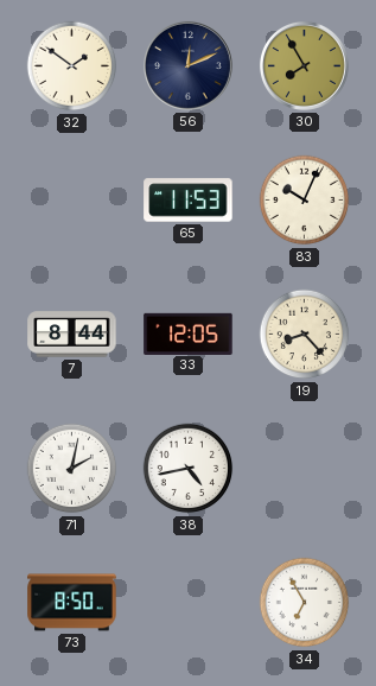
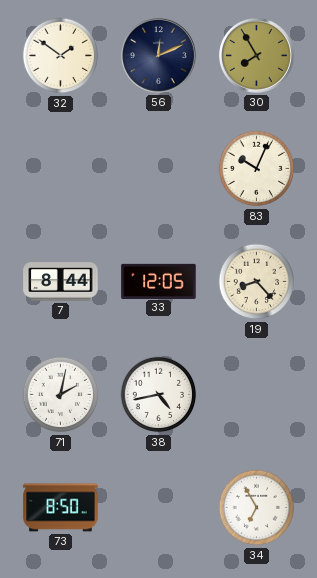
65: 11:53 -> none
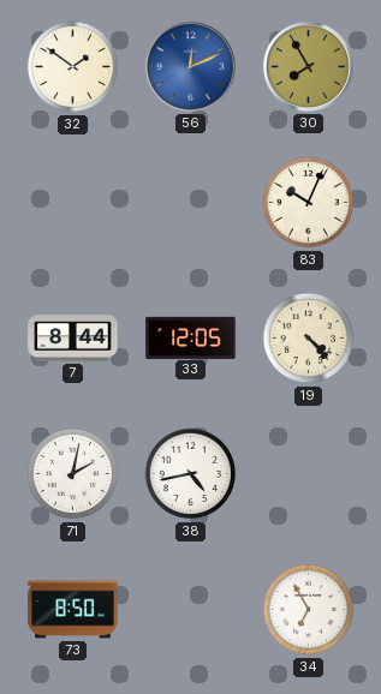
56 dial: navy -> blue
19: 8:23 -> 4:23
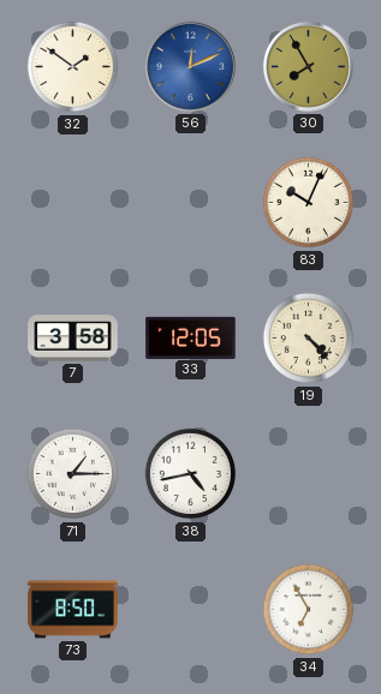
7: 8:44 -> 3:58
71: 2:02 -> 1:15
